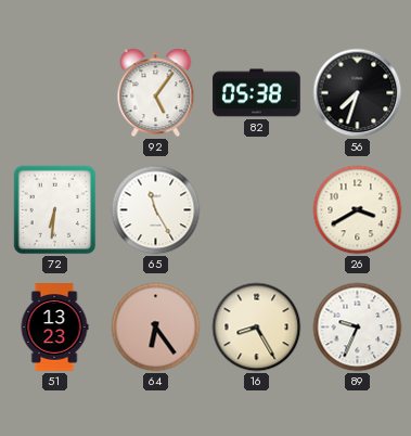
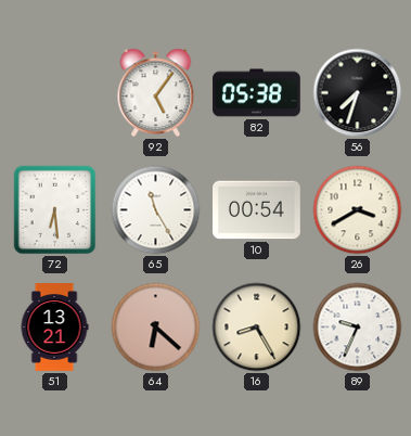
72: 6:31 -> 6:29
10: none -> 00:54
51: 13:23 -> 13:21
64: 6:24 -> 6:22
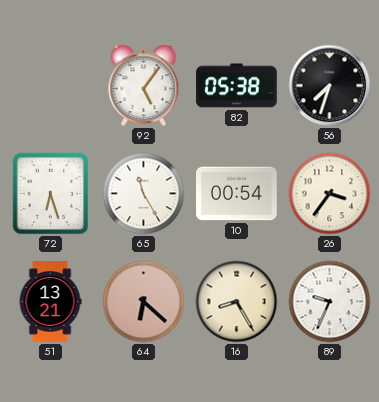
72: 6:29 -> 6:27
26: 3:40 -> 3:36
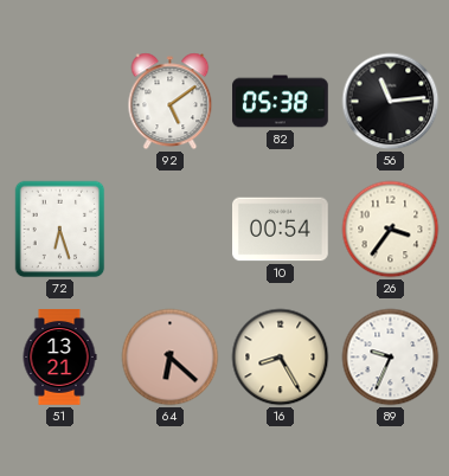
92: 5:06 -> 5:09
56: 7:33 -> 11:14
65: 11:25 -> none
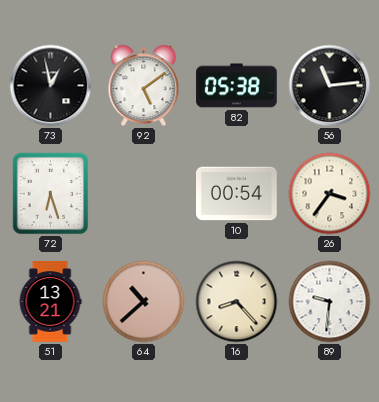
73: none -> 12:58
64: 6:22 -> 10:38
16: 8:25 -> 8:23
89: 9:34 -> 9:31
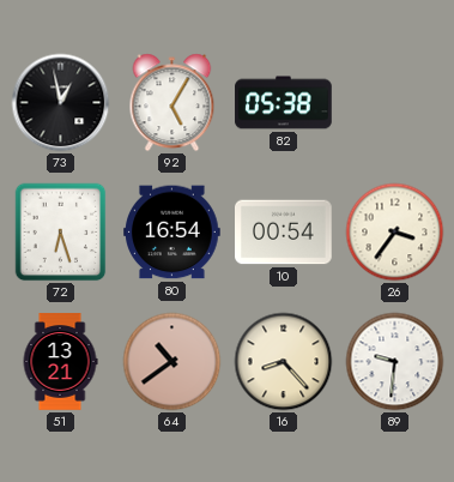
92: 5:09 -> 5:05
56: 11:14 -> none
80: none -> 16:54
64: 10:38 -> 10:39
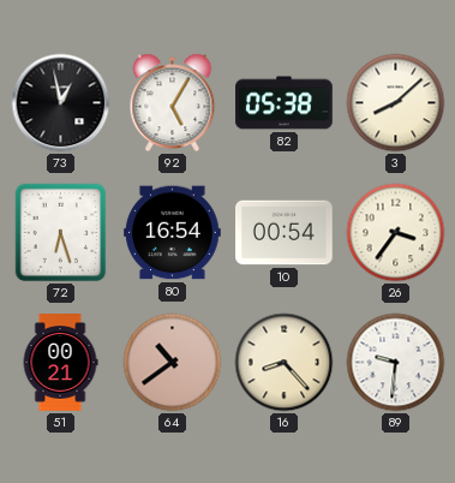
3: none -> 8:08
51: 13:21 -> 00:21
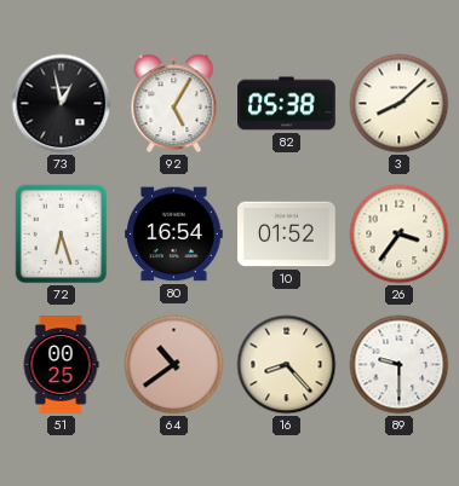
10: 00:54 -> 01:52
51: 00:21 -> 00:25
89: 9:31 -> 9:30
